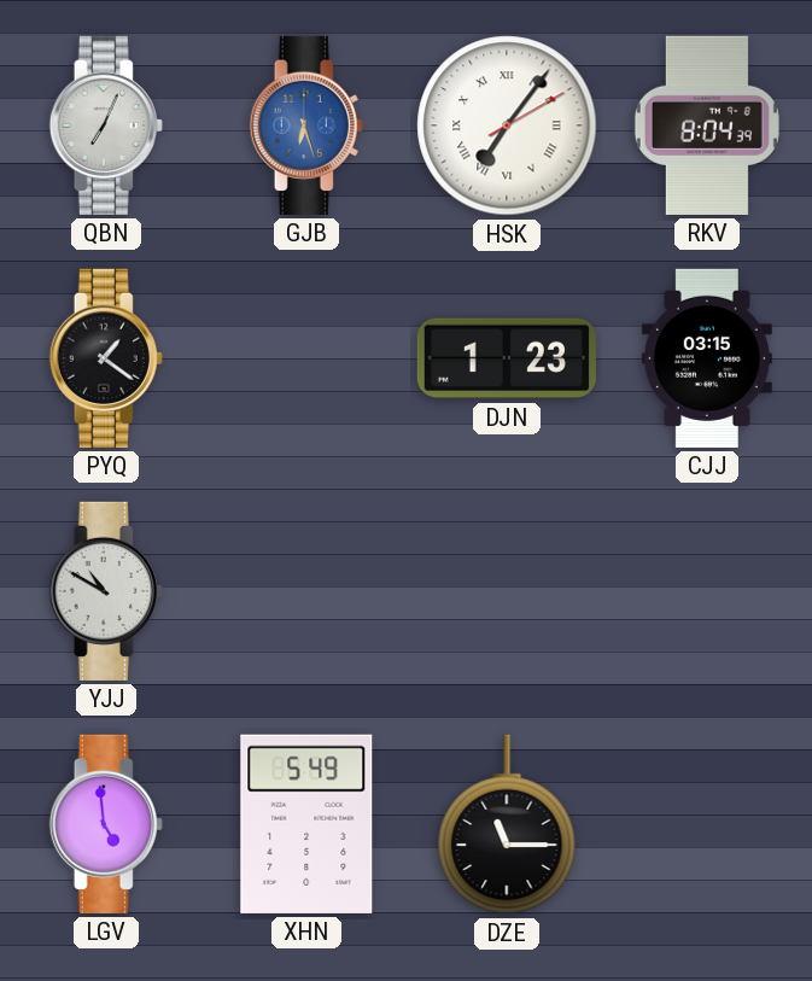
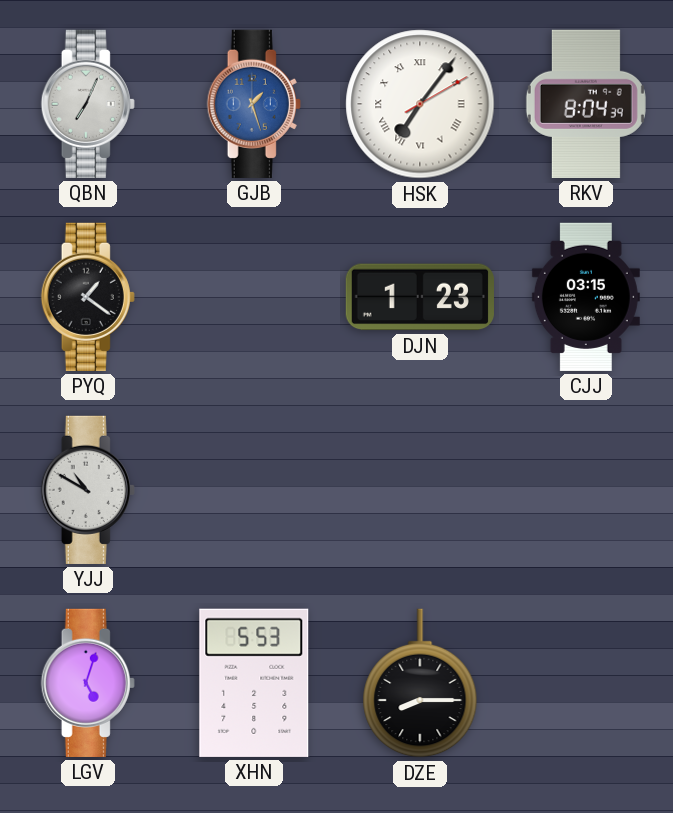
GJB: 6:27 -> 1:27
LGV: 4:59 -> 5:03
XHN: 5:49 -> 5:53
DZE: 11:15 -> 8:15
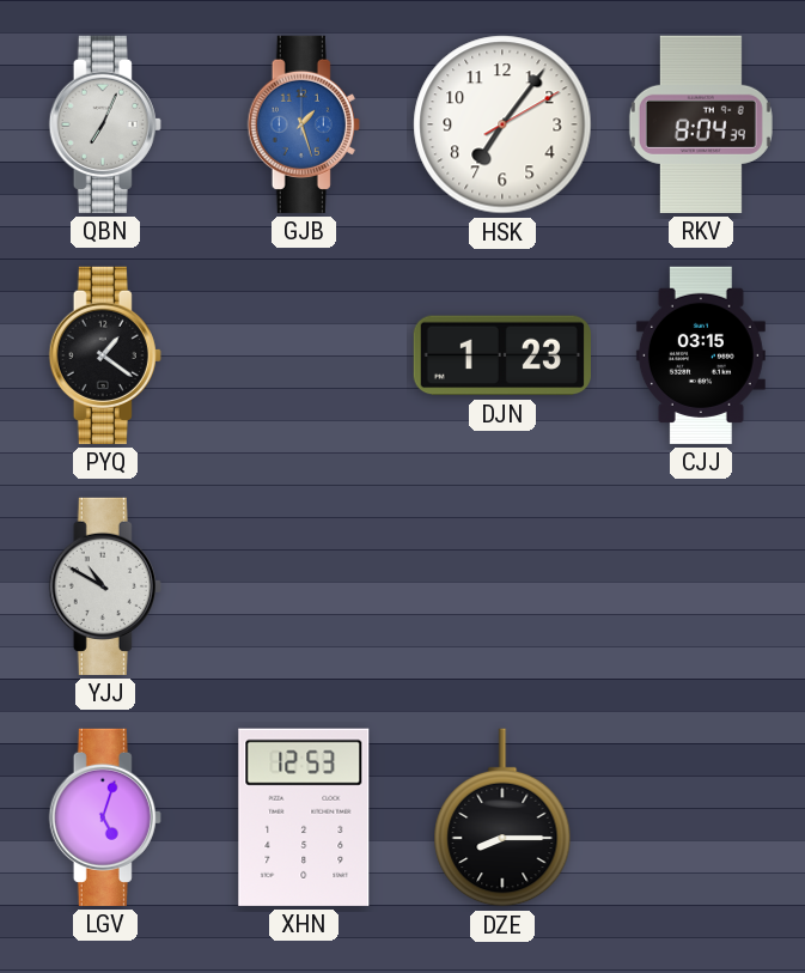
HSK numerals: Roman -> Arabic
XHN: 5:53 -> 12:53
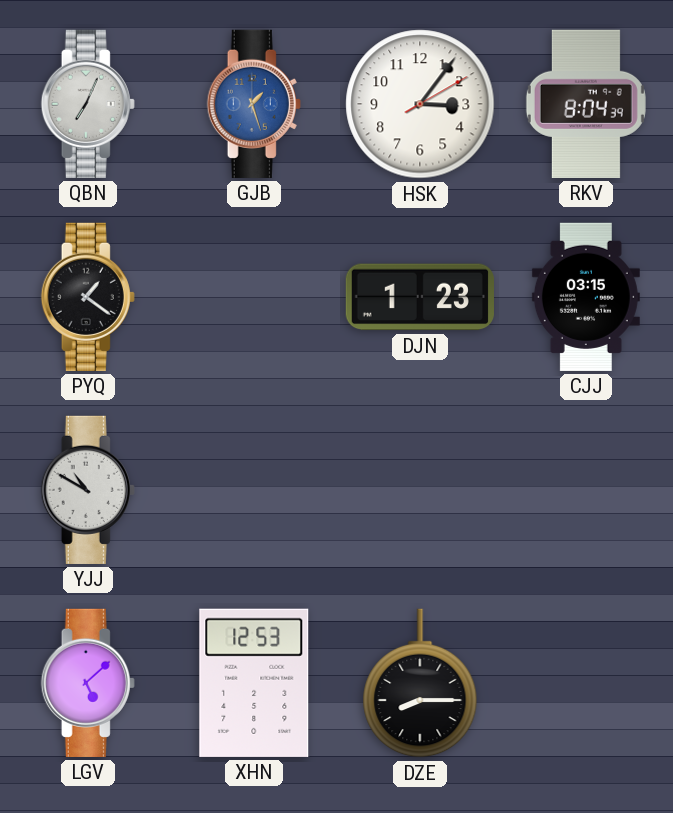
HSK: 7:06 -> 3:06
LGV: 5:03 -> 5:08
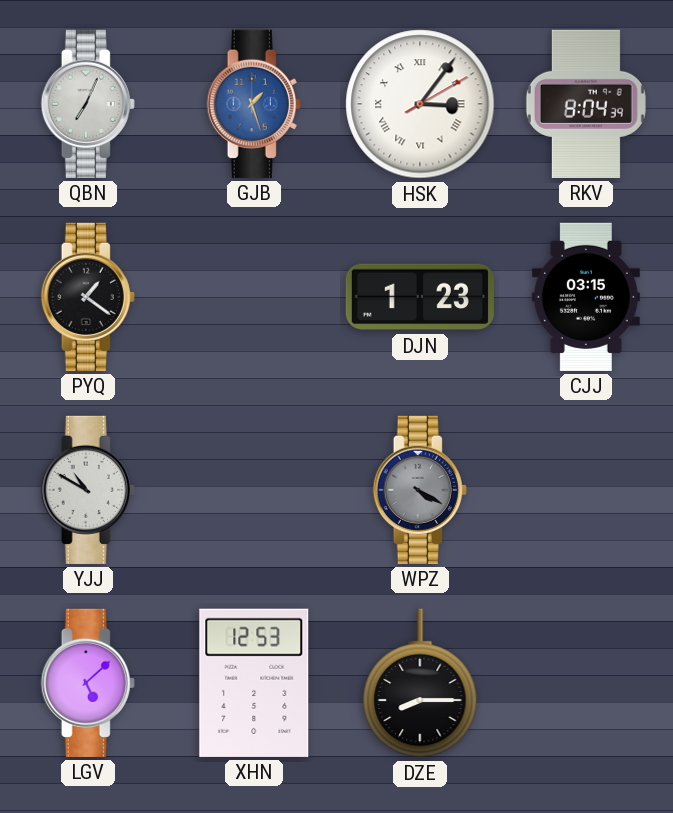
HSK numerals: Arabic -> Roman
WPZ: none -> 4:20
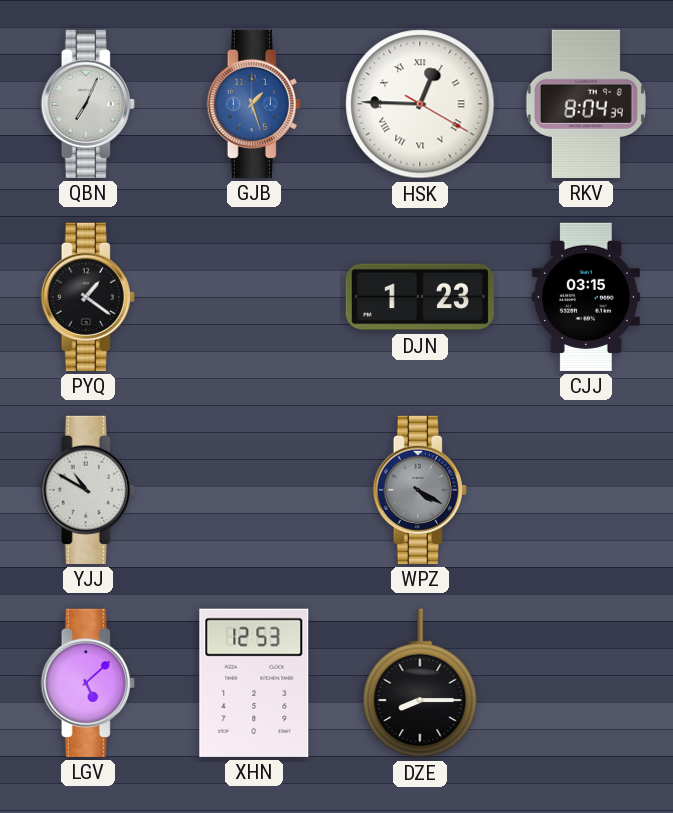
HSK: 3:06 -> 12:45
